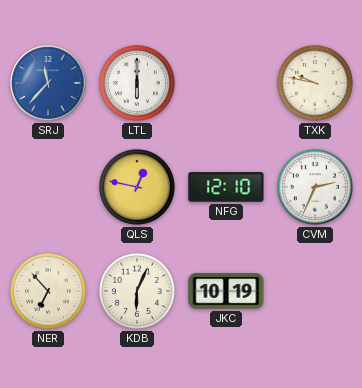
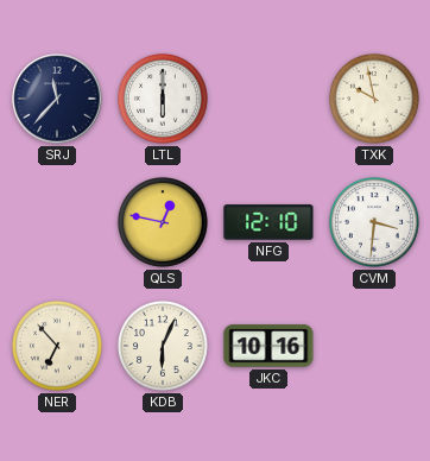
SRJ dial: blue -> navy
TXK: 9:47 -> 9:58
CVM: 2:34 -> 3:31
JKC: 10:19 -> 10:16
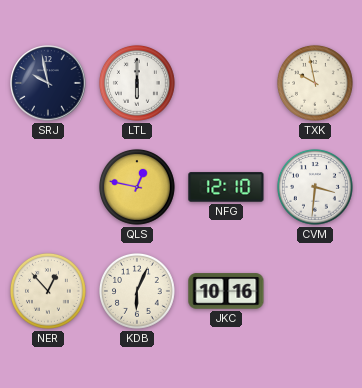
SRJ: 11:37 -> 9:58
NER: 6:53 -> 12:53
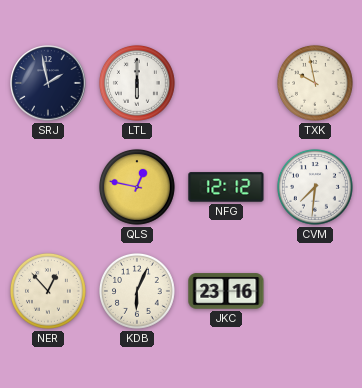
SRJ: 9:58 -> 1:58
NFG: 12:10 -> 12:12
CVM: 3:31 -> 7:31
JKC: 10:16 -> 23:16
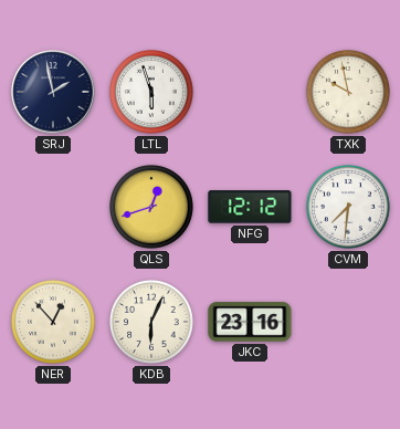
LTL: 6:00 -> 5:57
QLS: 12:47 -> 12:42
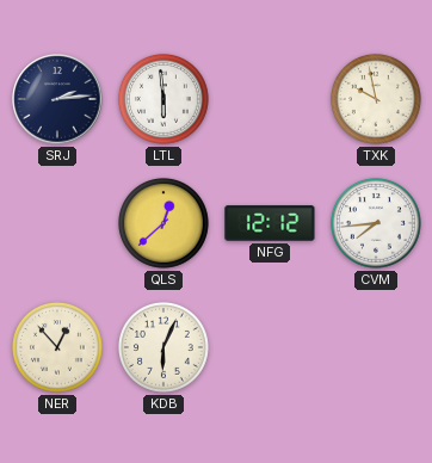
SRJ: 1:58 -> 2:14
LTL: 5:57 -> 5:59
QLS: 12:42 -> 12:38
CVM: 7:31 -> 7:44
JKC: 23:16 -> none
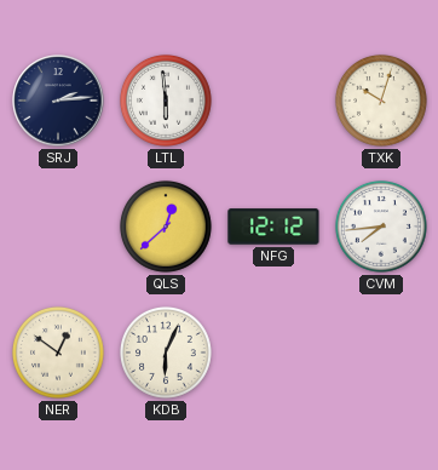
TXK: 9:58 -> 10:03
NER: 12:53 -> 12:51
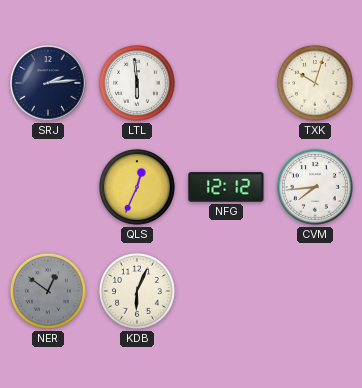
QLS: 12:38 -> 12:34
NER dial: cream -> grey
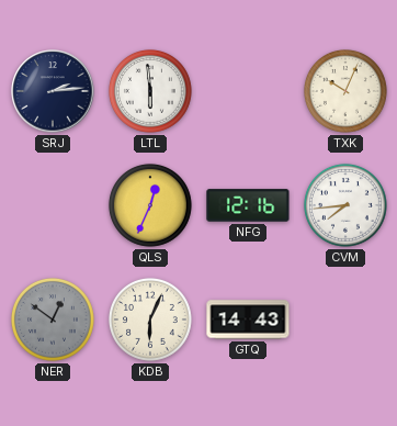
TXK: 10:03 -> 10:04
NFG: 12:12 -> 12:16
GTQ: none -> 14:43
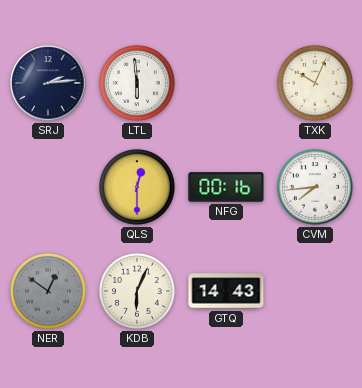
QLS: 12:34 -> 12:30
NFG: 12:16 -> 00:16
